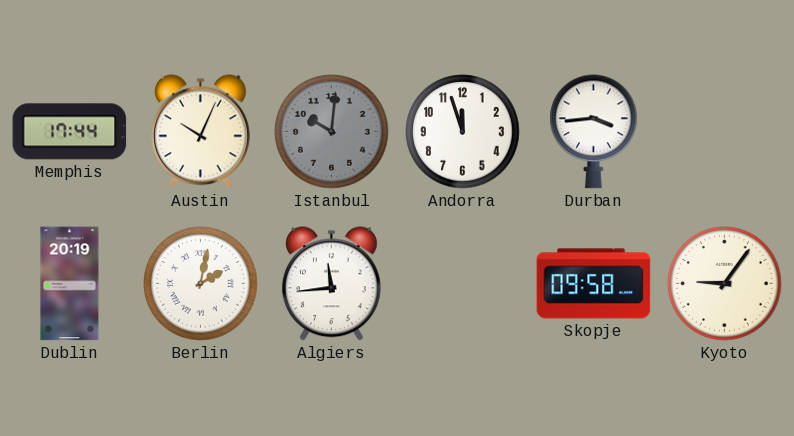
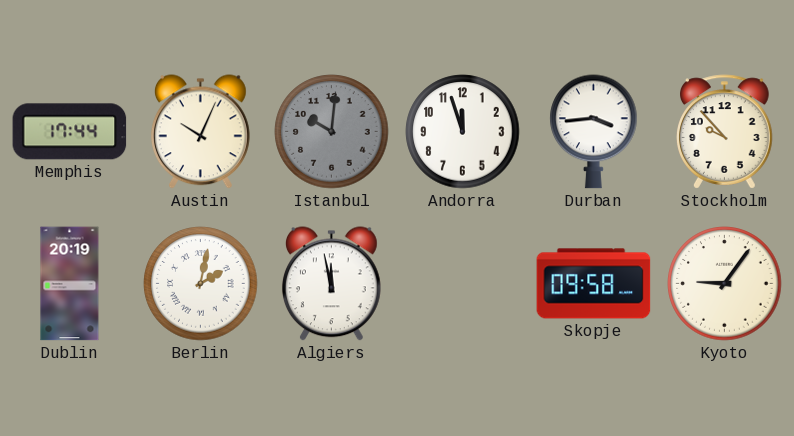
Stockholm: none -> 9:53
Algiers: 11:44 -> 11:58
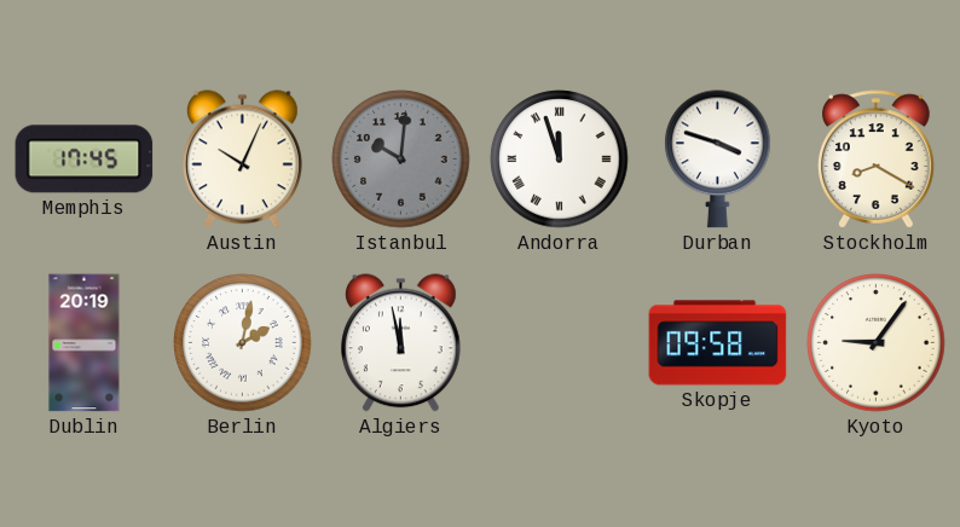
Memphis: 17:44 -> 17:45
Andorra numerals: Arabic -> Roman
Durban: 3:44 -> 3:48
Stockholm: 9:53 -> 8:20
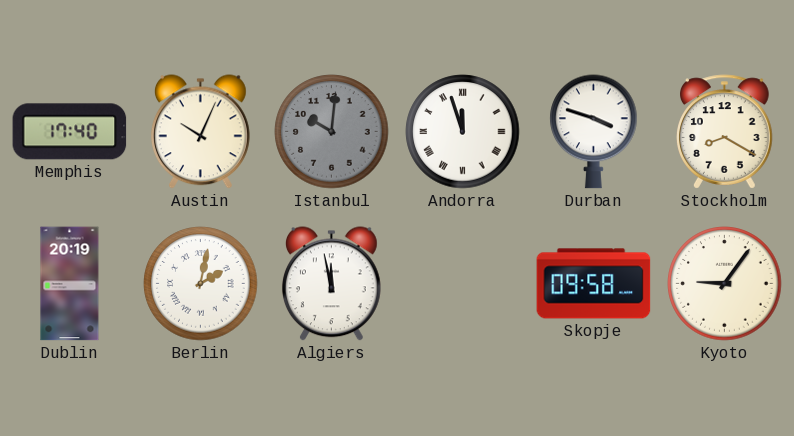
Memphis: 17:45 -> 17:40
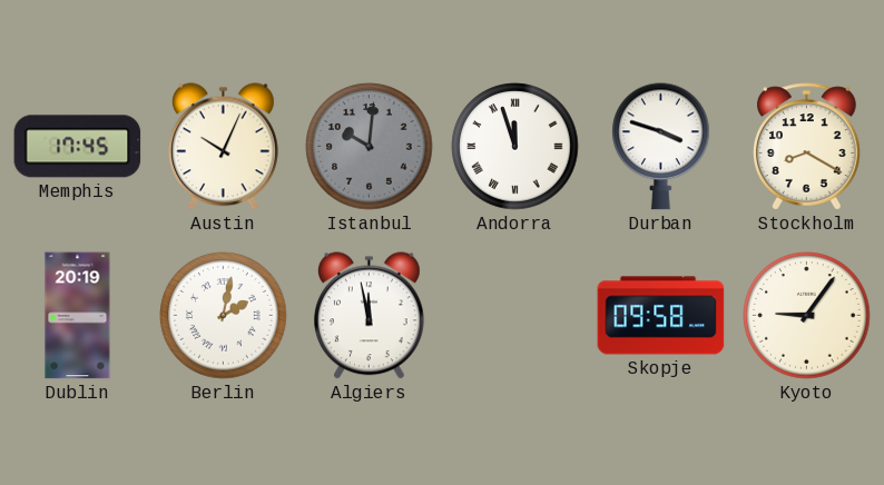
Memphis: 17:40 -> 17:45
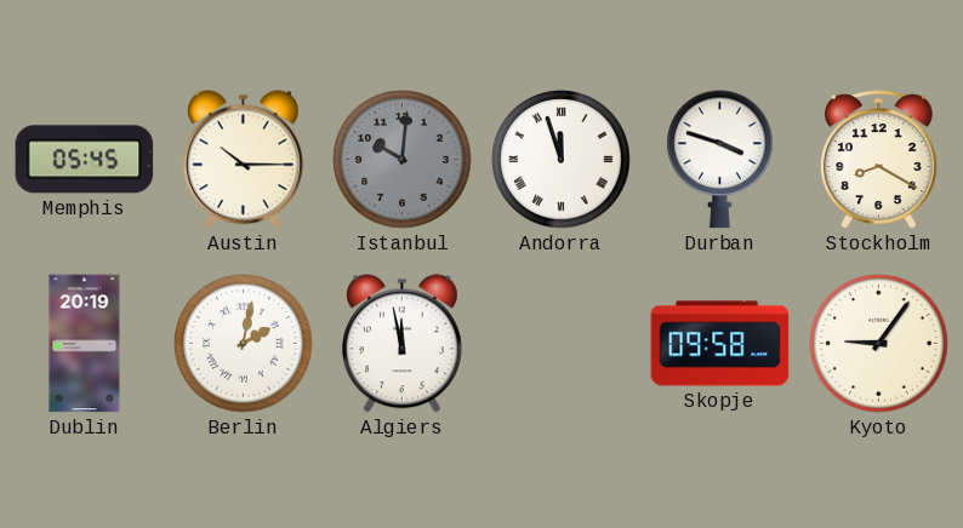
Memphis: 17:45 -> 05:45
Austin: 10:04 -> 10:15
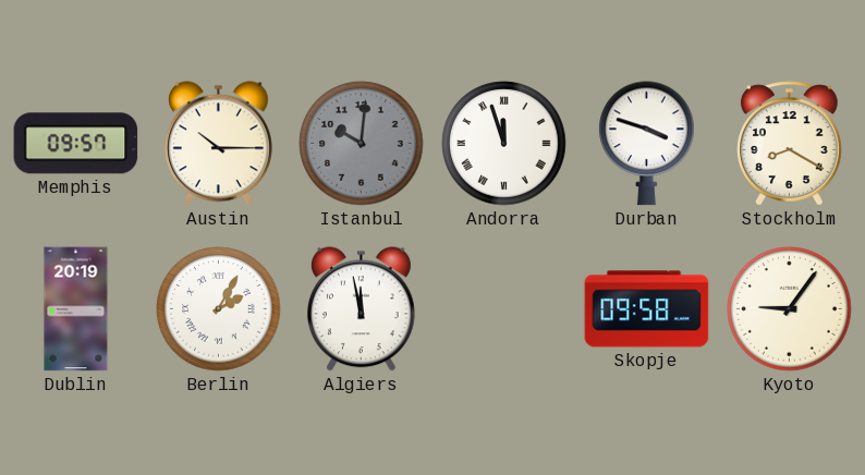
Memphis: 05:45 -> 09:57
Berlin: 2:02 -> 2:05
